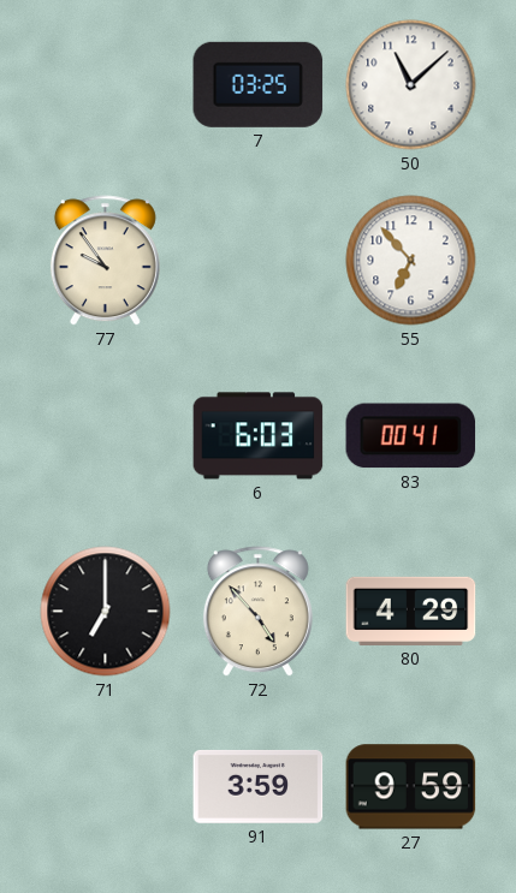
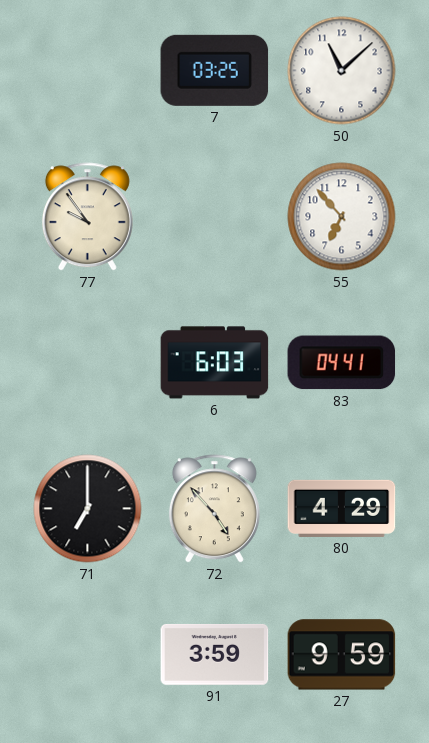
83: 00:41 -> 04:41
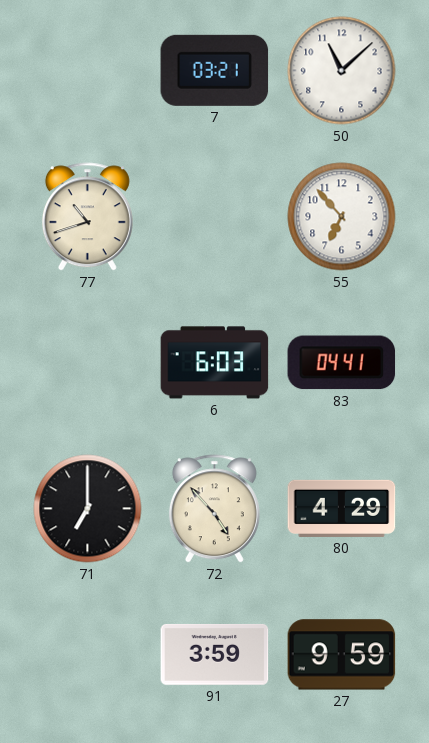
7: 03:25 -> 03:21
77: 9:54 -> 10:42
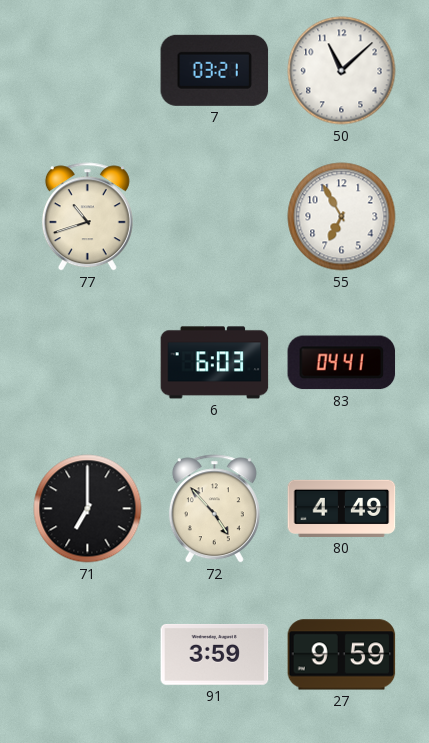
55: 6:53 -> 6:55
80: 4:29 -> 4:49
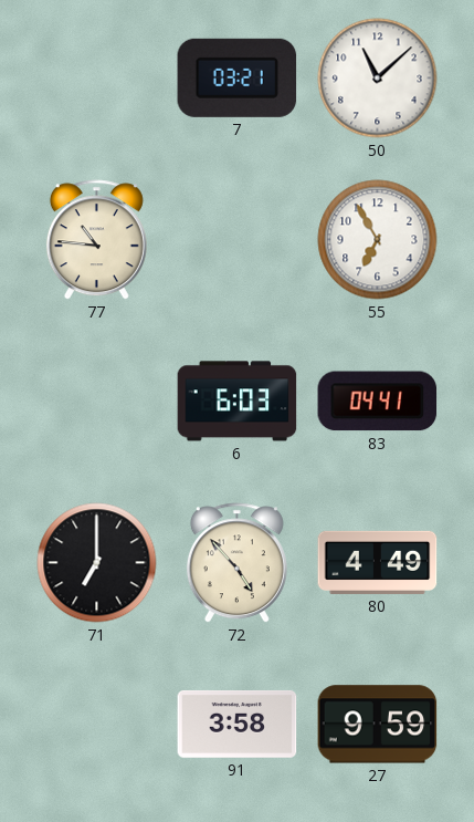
77: 10:42 -> 10:46
91: 3:59 -> 3:58
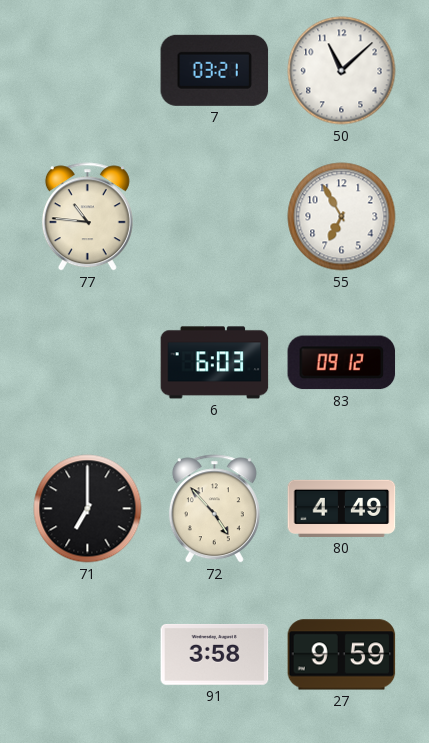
83: 04:41 -> 09:12
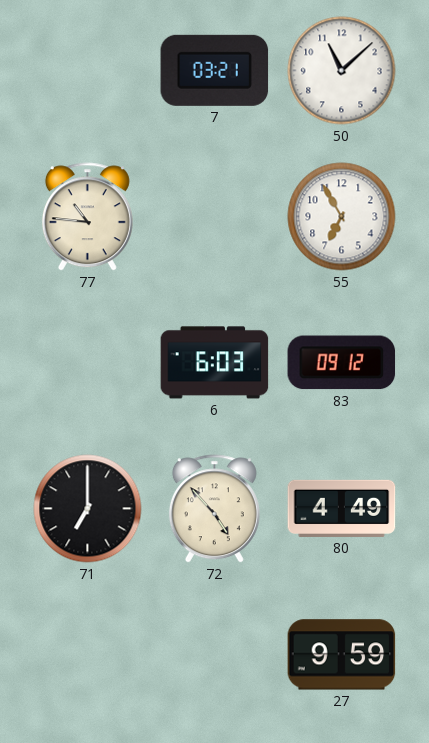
91: 3:58 -> none
